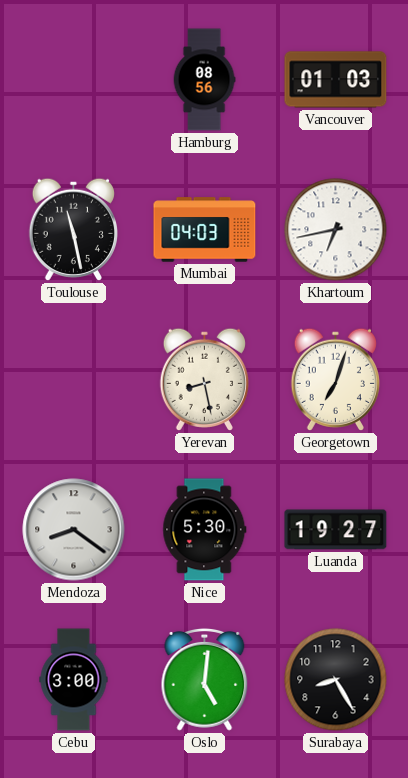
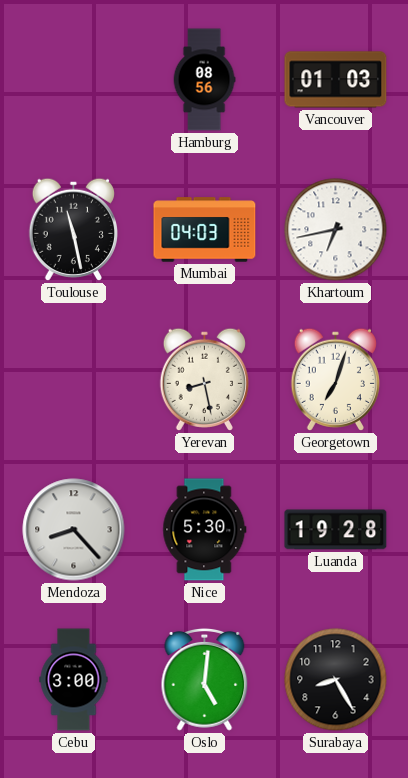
Mendoza: 8:21 -> 8:23
Luanda: 19:27 -> 19:28
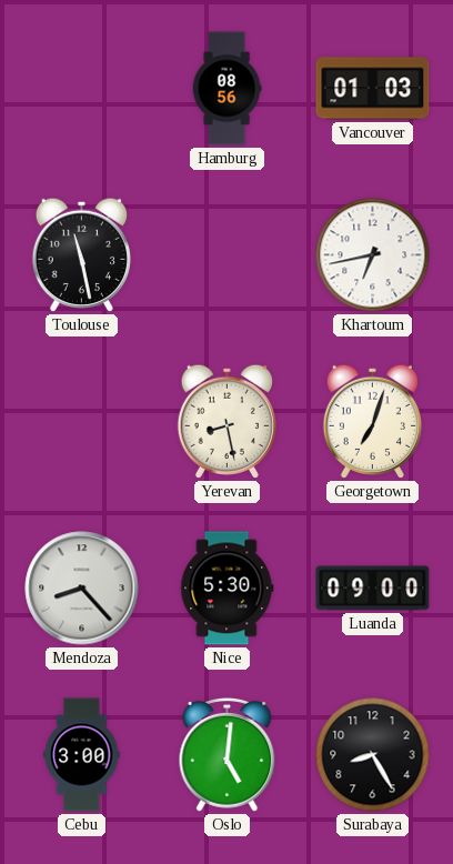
Mumbai: 04:03 -> none
Luanda: 19:28 -> 09:00
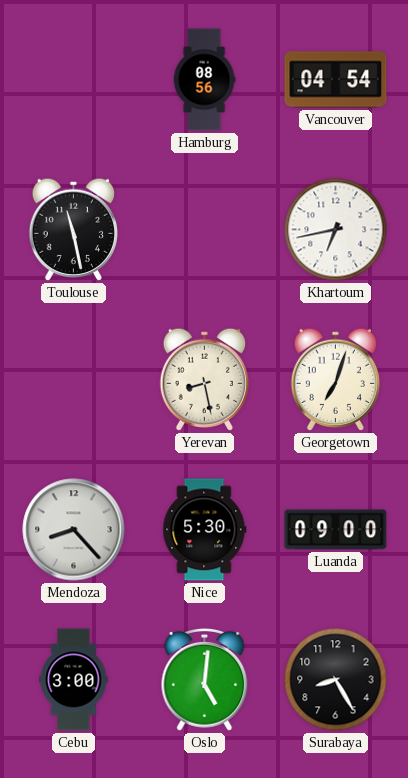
Vancouver: 01:03 -> 04:54
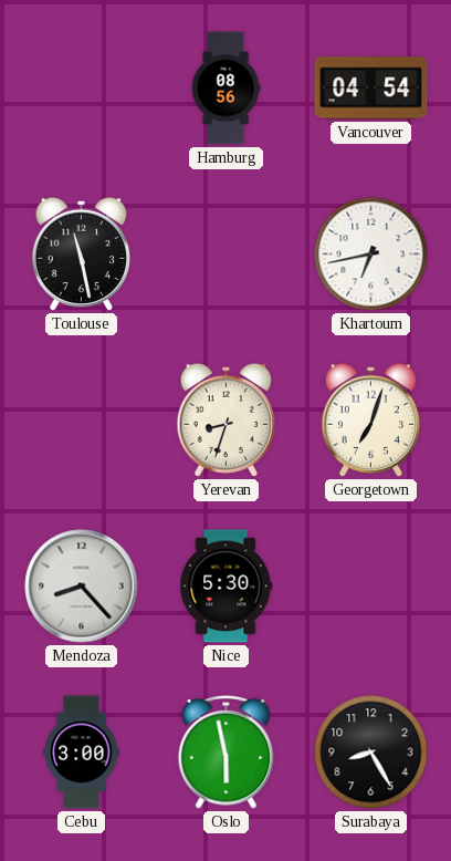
Yerevan: 8:28 -> 8:33
Luanda: 09:00 -> none
Oslo: 5:01 -> 5:58
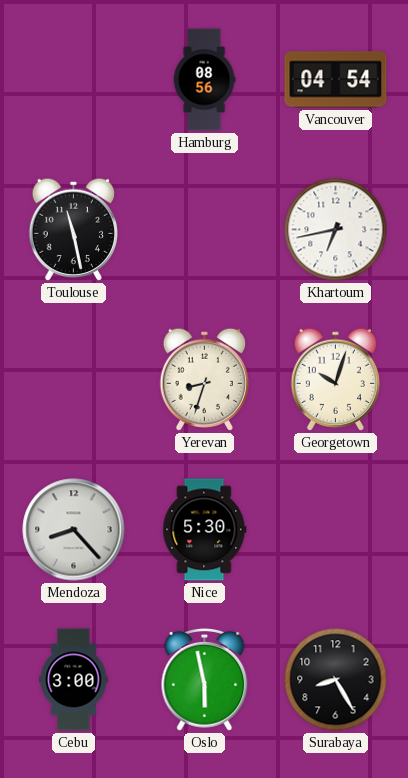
Georgetown: 7:03 -> 10:03
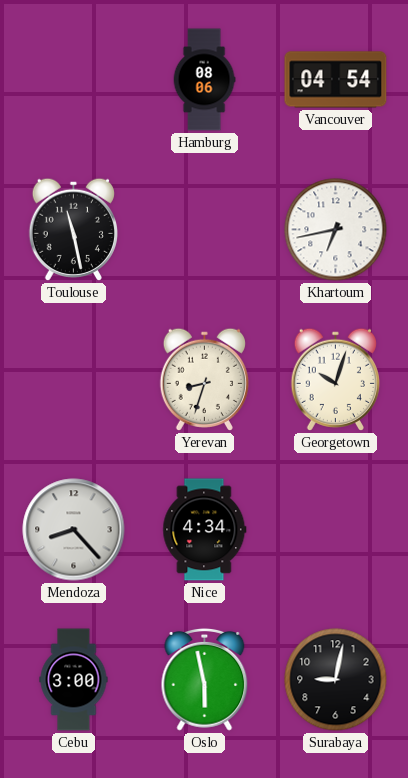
Hamburg: 08:56 -> 08:06
Nice: 5:30 -> 4:34
Surabaya: 8:25 -> 9:02
